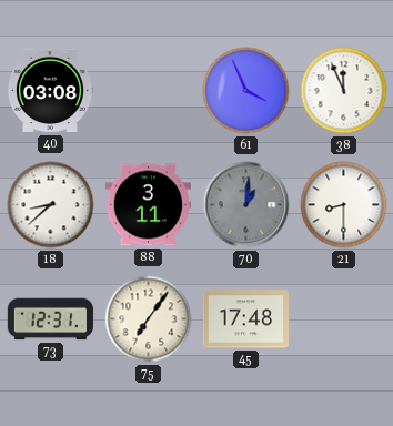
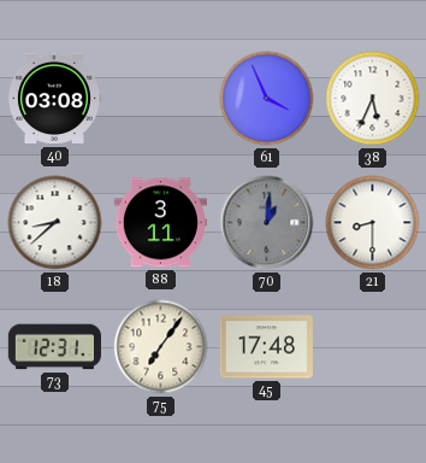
38: 11:56 -> 5:34
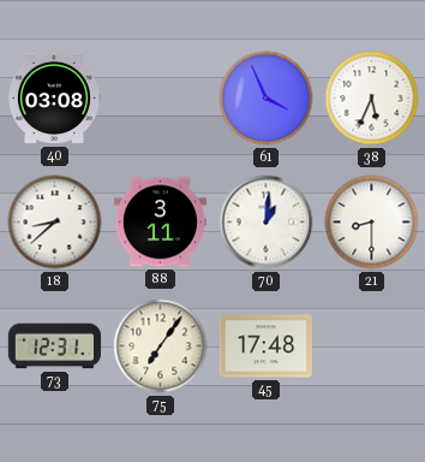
70 dial: grey -> white
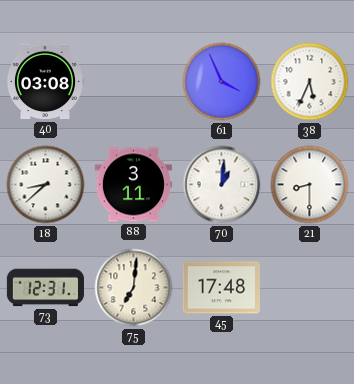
75: 7:06 -> 7:01
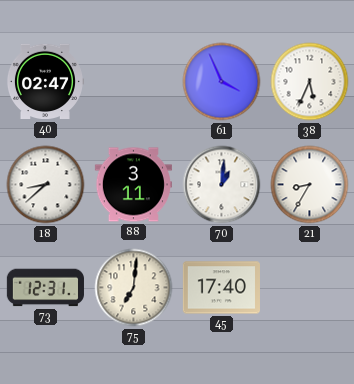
40: 03:08 -> 02:47
21: 8:30 -> 8:35
45: 17:48 -> 17:40
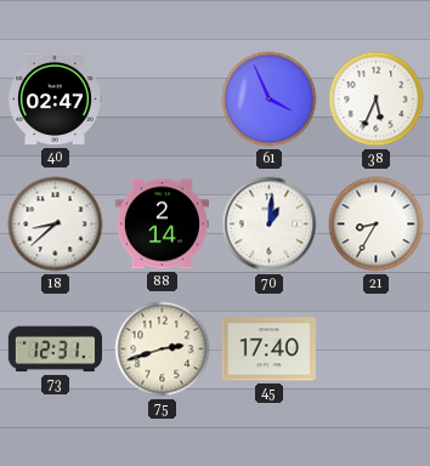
88: 3:11 -> 2:14
75: 7:01 -> 2:42
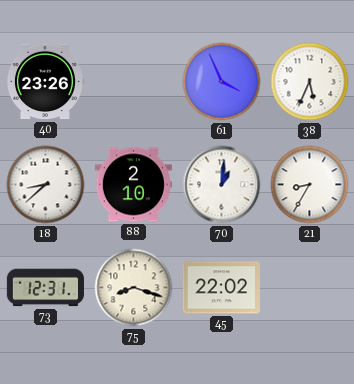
40: 02:47 -> 23:26
88: 2:14 -> 2:10
75: 2:42 -> 8:18
45: 17:40 -> 22:02
